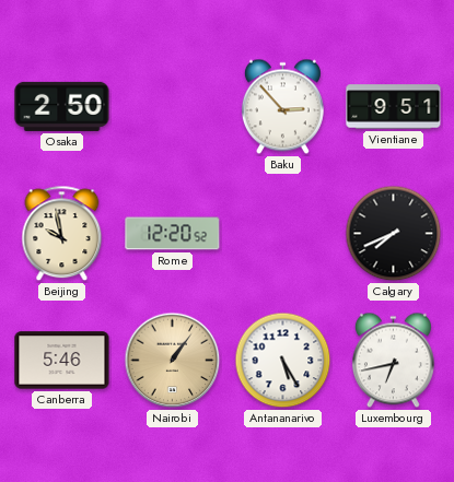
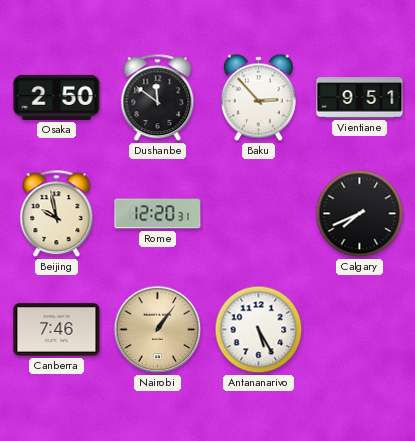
Dushanbe: none -> 11:51
Rome: 12:20:52 -> 12:20:31
Canberra: 5:46 -> 7:46
Luxembourg: 6:43 -> none
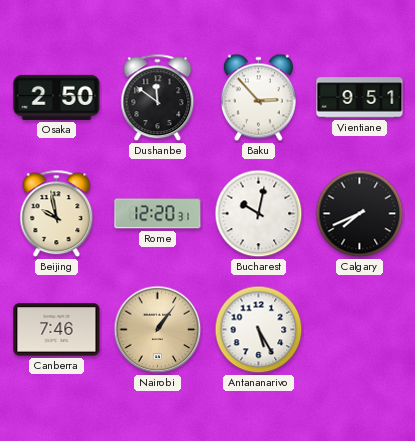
Bucharest: none -> 10:02
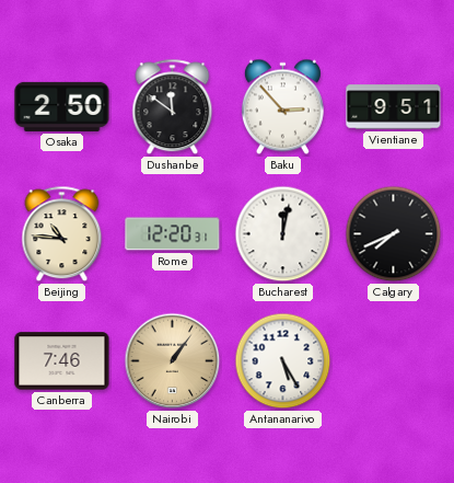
Beijing: 9:58 -> 10:46
Bucharest: 10:02 -> 12:02
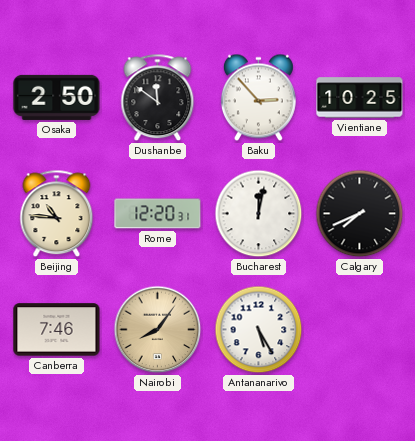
Vientiane: 9:51 -> 10:25
Nairobi: 1:06 -> 8:06
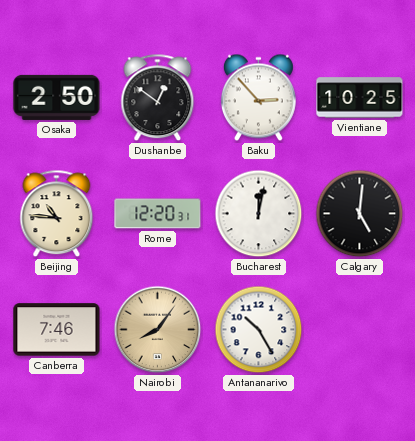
Dushanbe: 11:51 -> 12:51
Calgary: 7:41 -> 5:01
Antananarivo: 5:25 -> 10:25
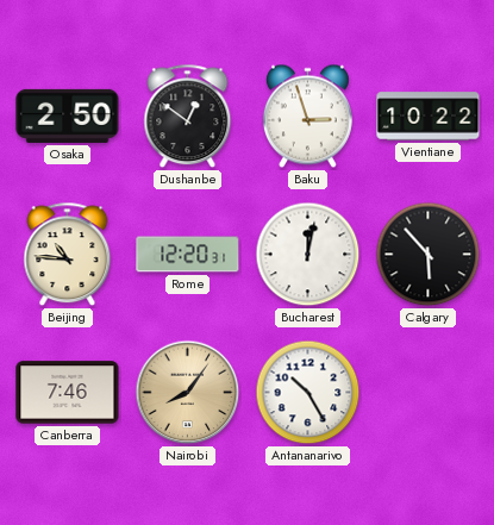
Baku: 2:53 -> 2:57
Vientiane: 10:25 -> 10:22
Calgary: 5:01 -> 5:53
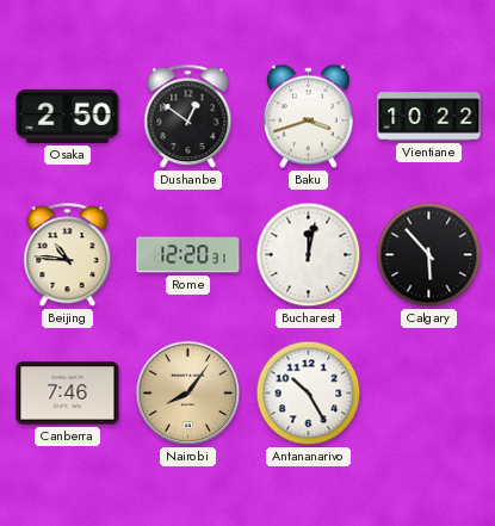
Baku: 2:57 -> 3:42
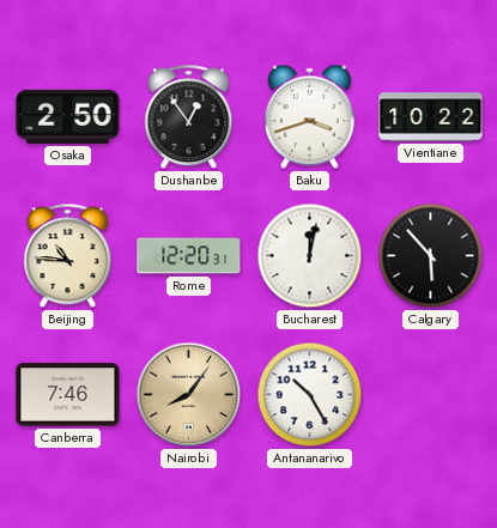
Dushanbe: 12:51 -> 12:54
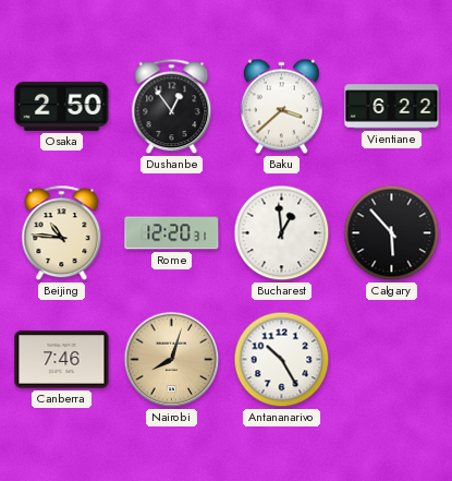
Baku: 3:42 -> 3:38
Vientiane: 10:22 -> 6:22
Bucharest: 12:02 -> 12:59
Nairobi: 8:06 -> 8:03
